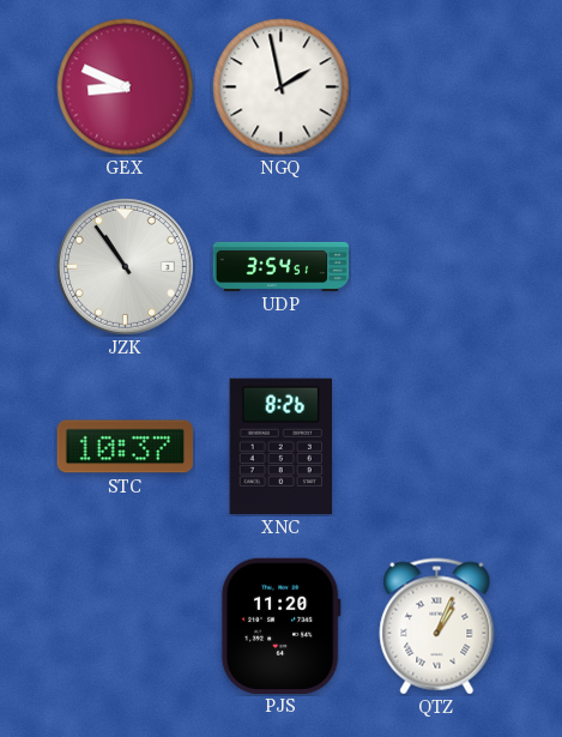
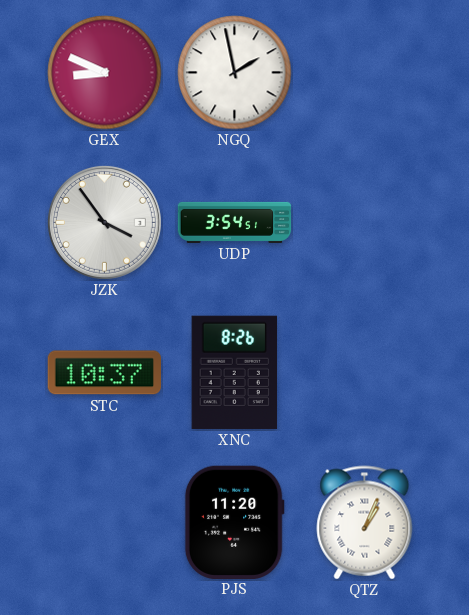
JZK: 10:54 -> 3:54
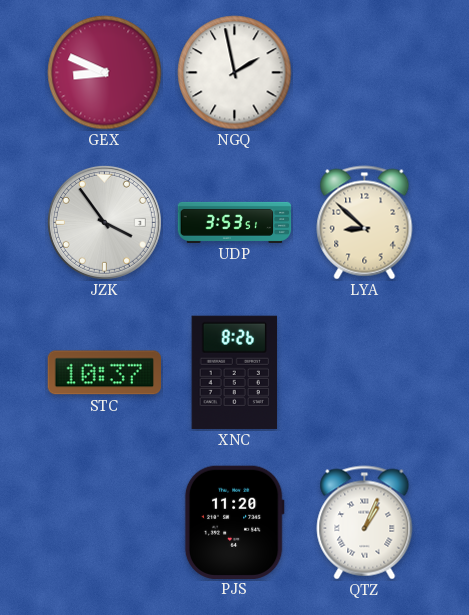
UDP: 3:54 -> 3:53
LYA: none -> 8:52
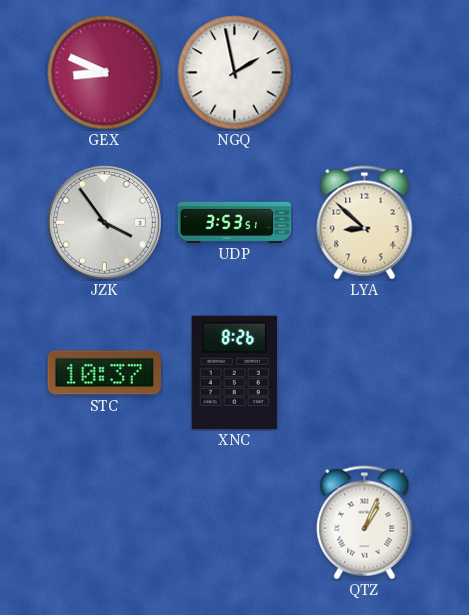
PJS: 11:20 -> none
